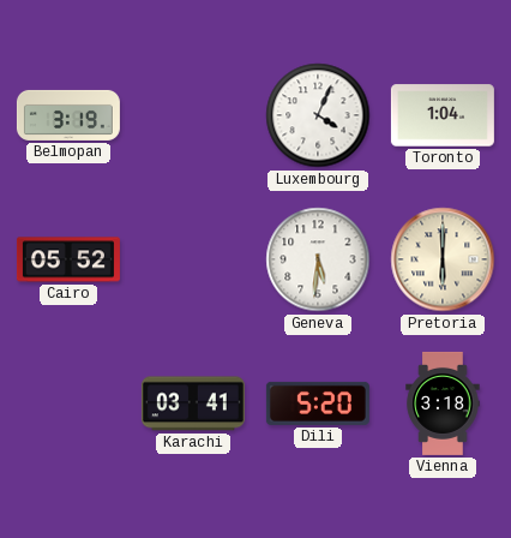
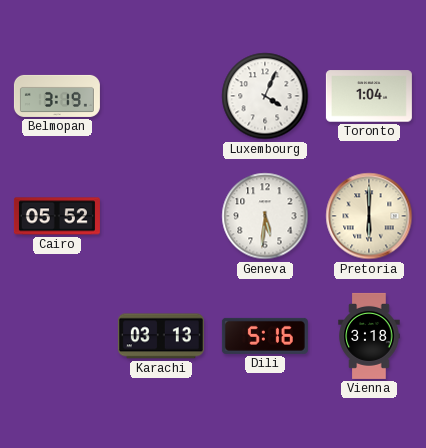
Karachi: 03:41 -> 03:13
Dili: 5:20 -> 5:16
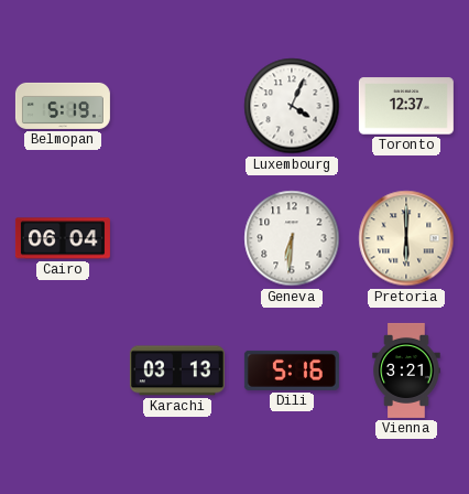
Belmopan: 3:19 -> 5:19
Toronto: 1:04 -> 12:37
Cairo: 05:52 -> 06:04
Geneva: 5:31 -> 6:31
Vienna: 3:18 -> 3:21
